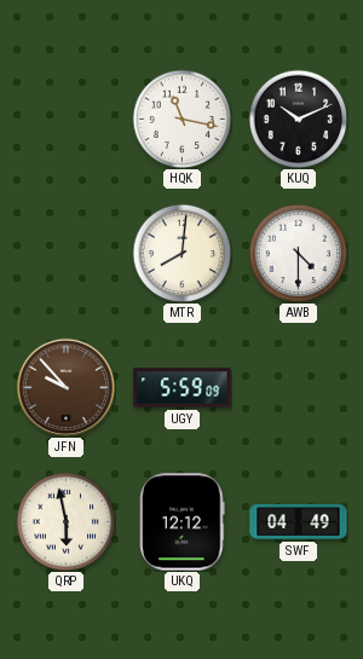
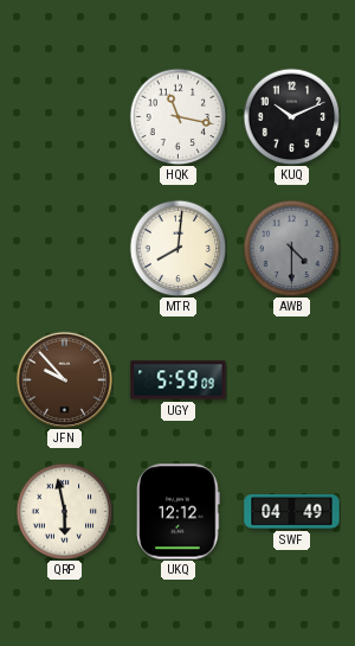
AWB dial: white -> grey
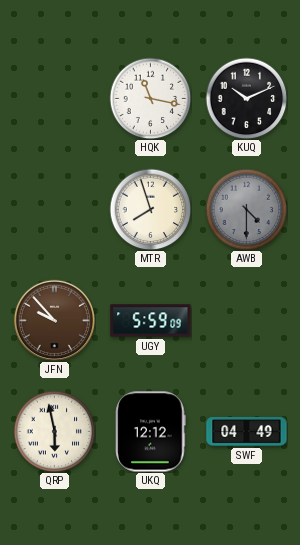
MTR: 8:01 -> 7:57
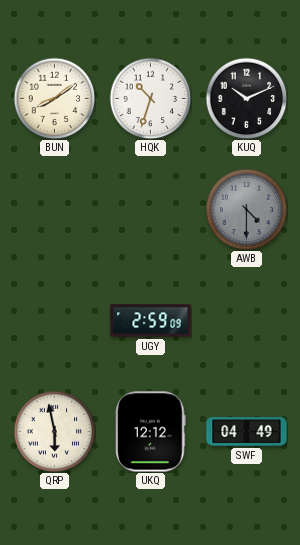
BUN: none -> 8:09
HQK: 11:17 -> 10:33
MTR: 7:57 -> none
JFN: 9:53 -> none
UGY: 5:59 -> 2:59
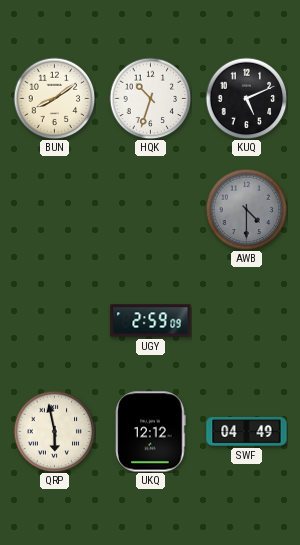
KUQ: 10:11 -> 5:11
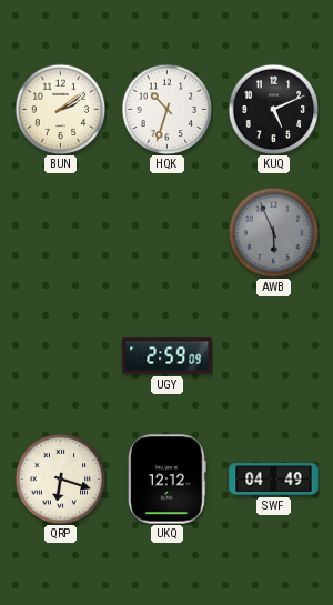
BUN: 8:09 -> 2:09
AWB: 4:30 -> 5:56
QRP: 5:58 -> 6:18
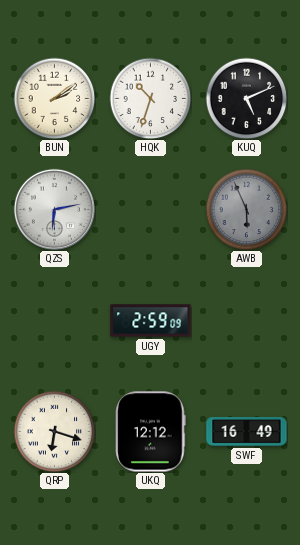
QZS: none -> 6:13
SWF: 04:49 -> 16:49
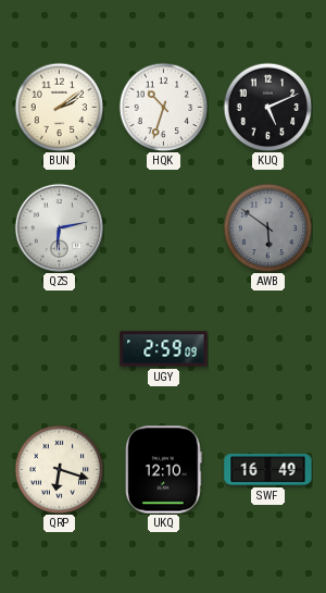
AWB: 5:56 -> 5:51
UKQ: 12:12 -> 12:10
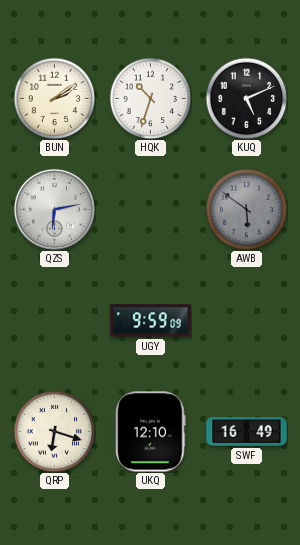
UGY: 2:59 -> 9:59
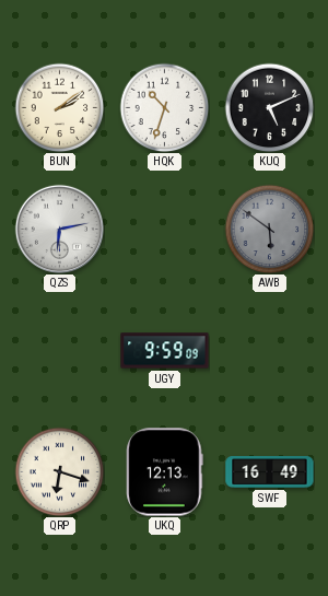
UKQ: 12:10 -> 12:13
